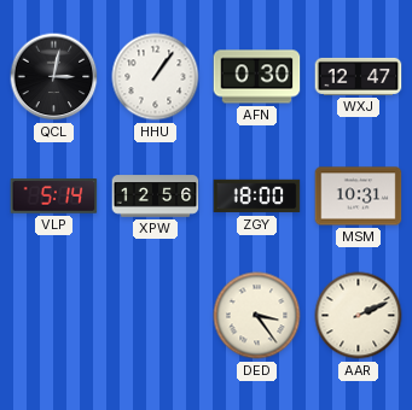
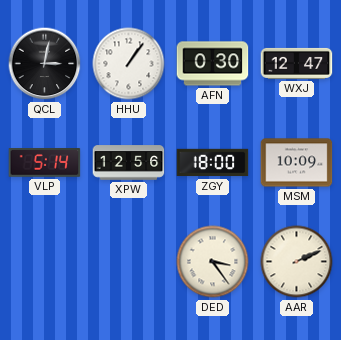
MSM: 10:31 -> 10:09
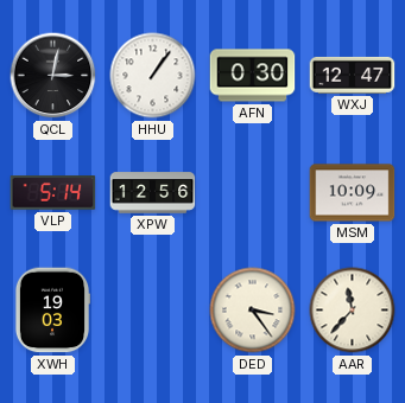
ZGY: 18:00 -> none
XWH: none -> 19:03
AAR: 2:11 -> 11:37
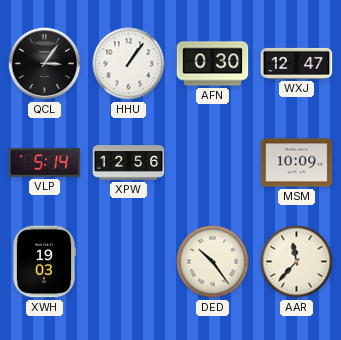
QCL: 3:02 -> 3:06
DED: 3:24 -> 10:24
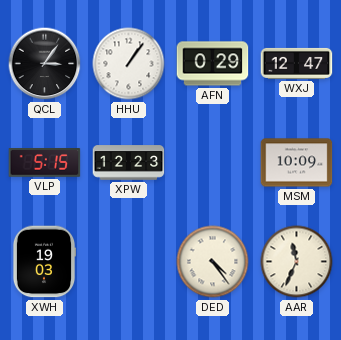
AFN: 0:30 -> 0:29
VLP: 5:14 -> 5:15
XPW: 12:56 -> 12:23
DED: 10:24 -> 4:24
AAR: 11:37 -> 11:34
